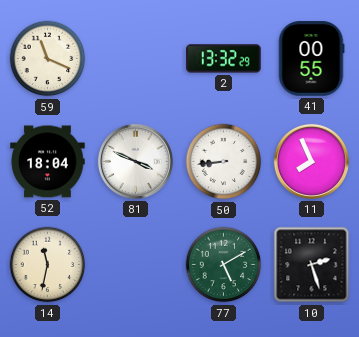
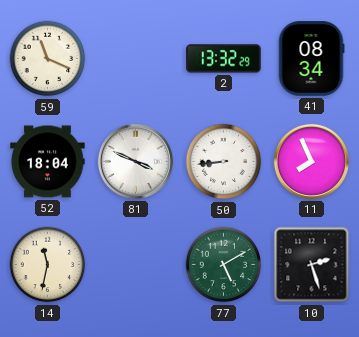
41: 00:55 -> 08:34
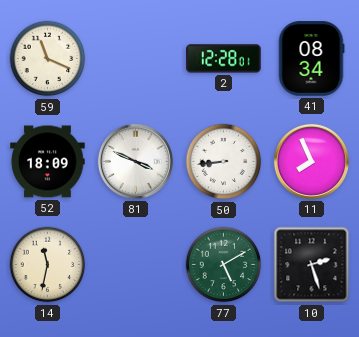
2: 13:32 -> 12:28
52: 18:04 -> 18:09
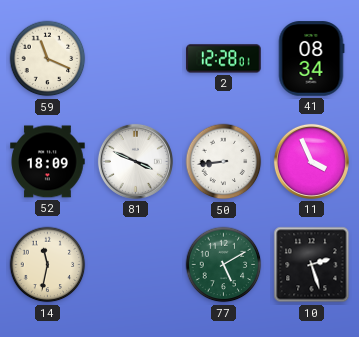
11: 7:56 -> 3:56
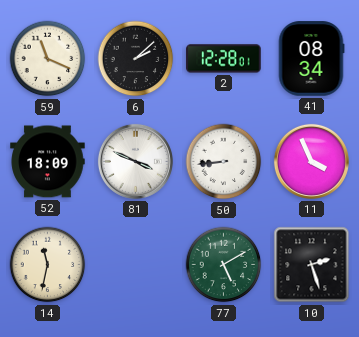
6: none -> 2:08
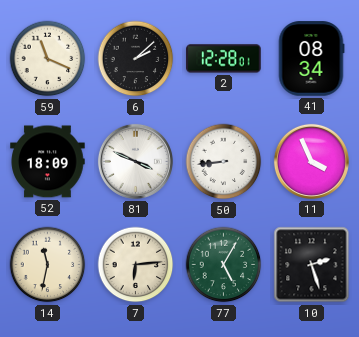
7: none -> 6:14
77: 5:10 -> 5:05
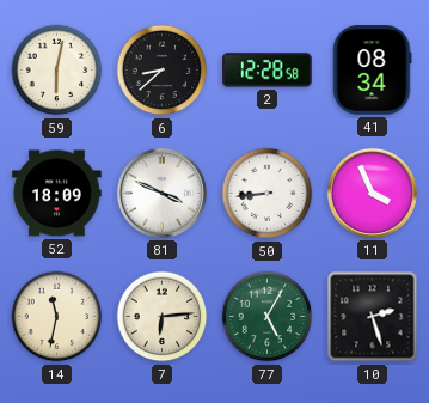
59: 11:19 -> 6:02
6: 2:08 -> 8:38
2: 12:28:01 -> 12:28:58
